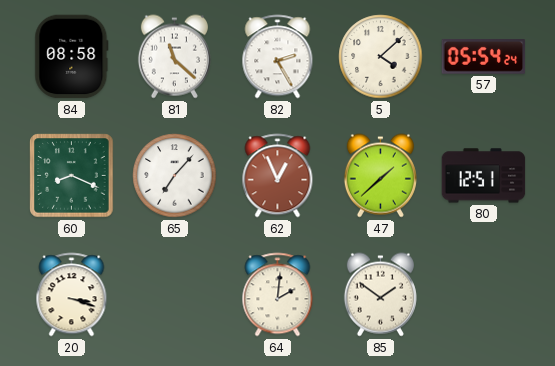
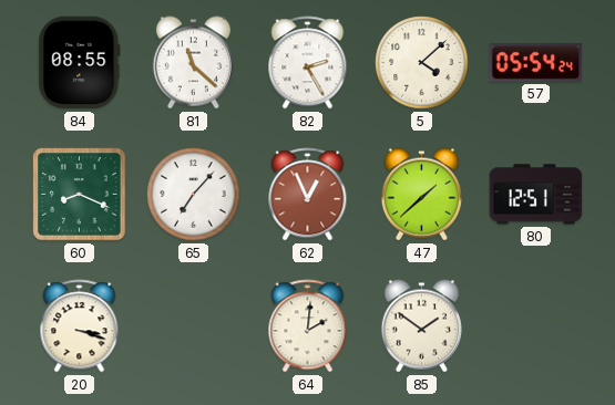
84: 08:58 -> 08:55
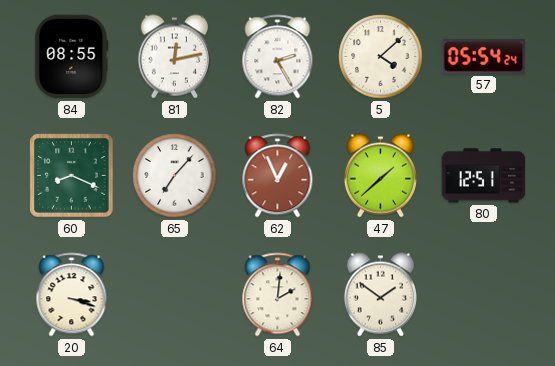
81: 11:22 -> 12:13
